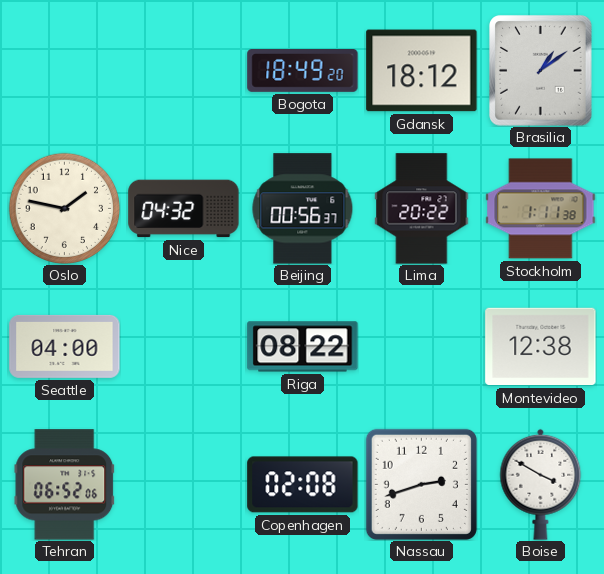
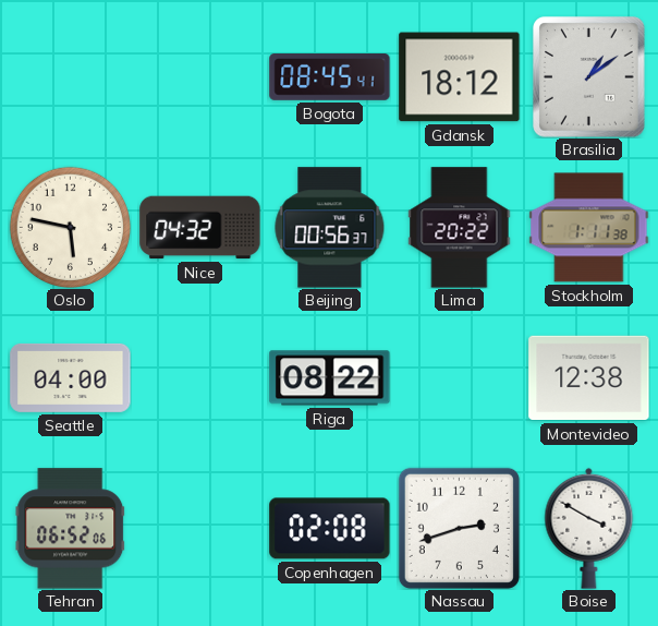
Bogota: 18:49 -> 08:45
Oslo: 1:47 -> 5:47
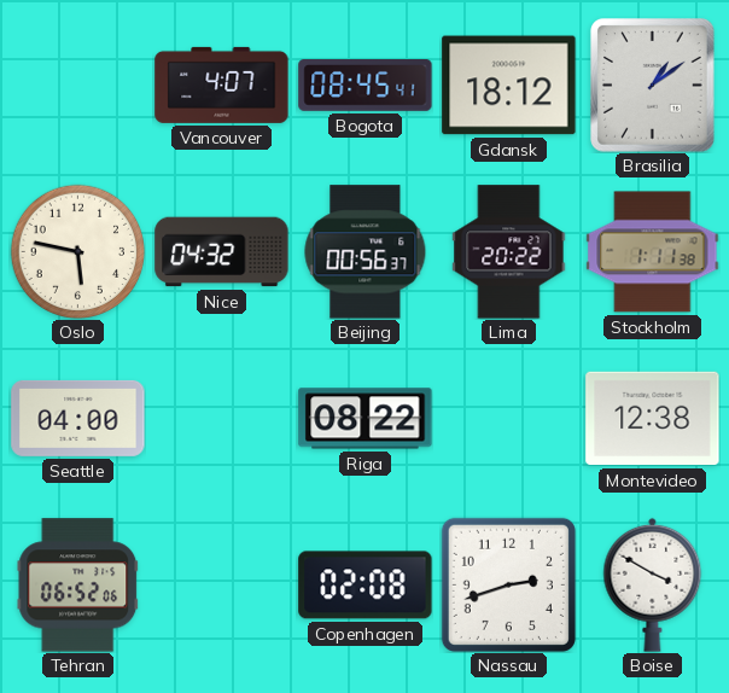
Vancouver: none -> 4:07
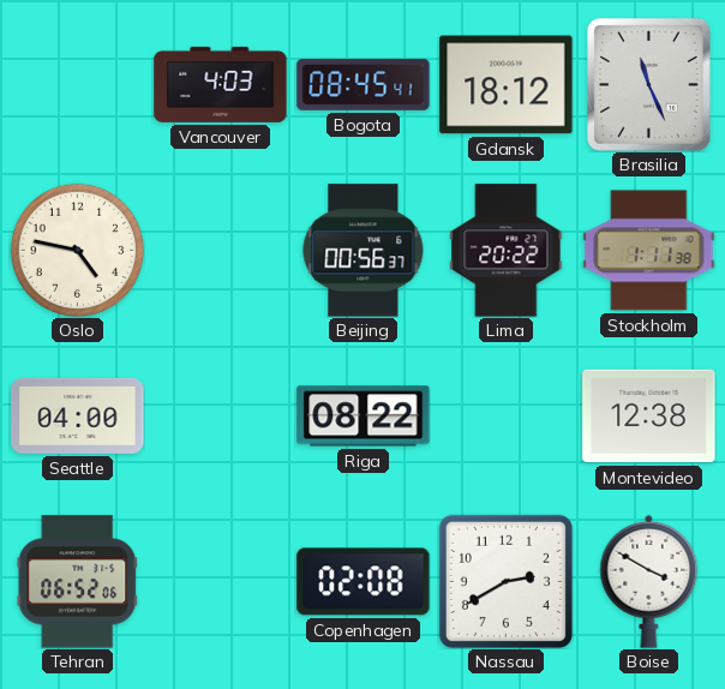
Vancouver: 4:07 -> 4:03
Brasilia: 1:09 -> 11:26
Oslo: 5:47 -> 4:47
Nice: 04:32 -> none
Nassau: 2:42 -> 2:40
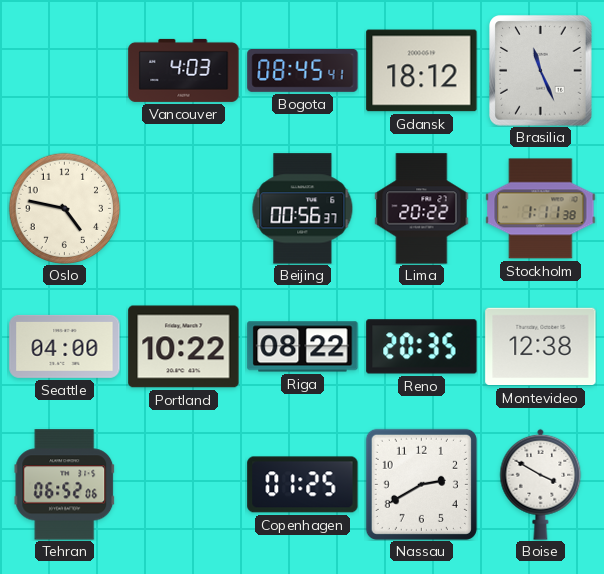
Portland: none -> 10:22
Reno: none -> 20:35
Copenhagen: 02:08 -> 01:25
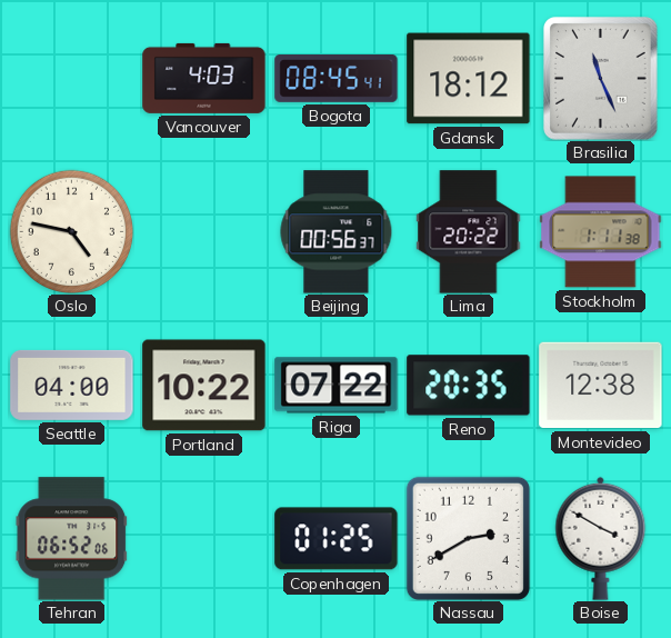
Riga: 08:22 -> 07:22
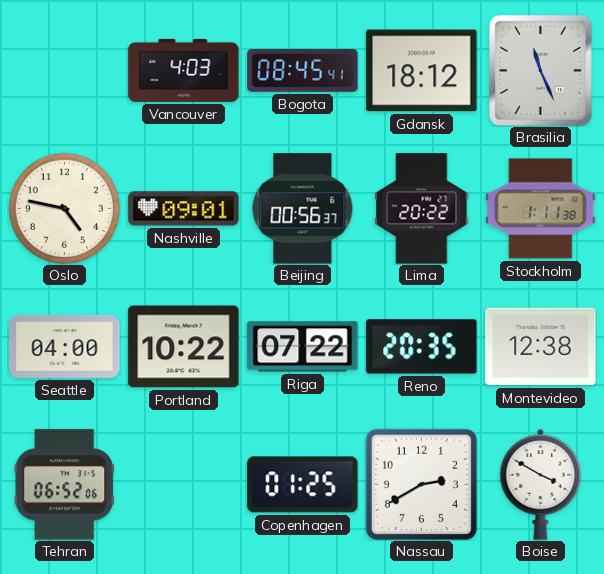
Nashville: none -> 09:01
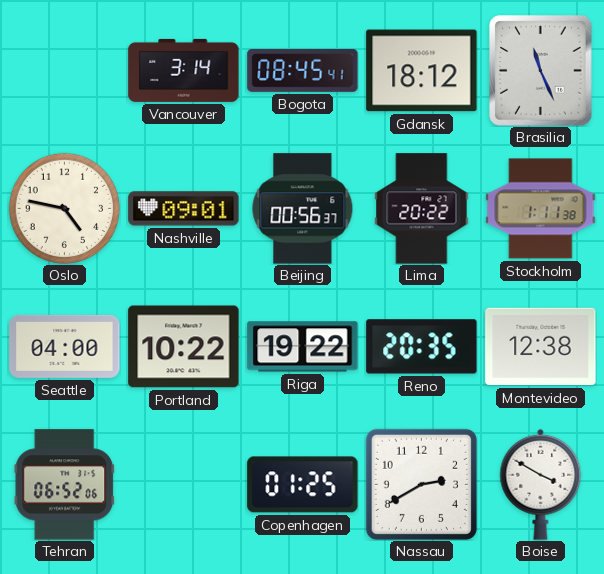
Vancouver: 4:03 -> 3:14
Riga: 07:22 -> 19:22
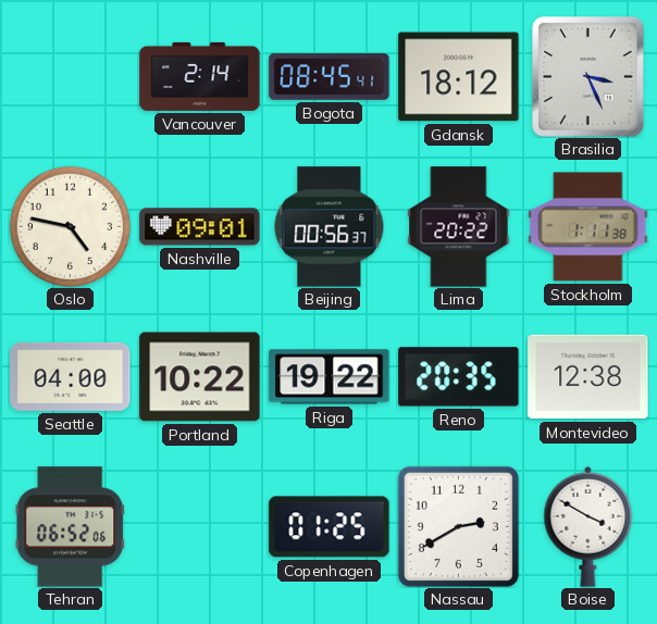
Vancouver: 3:14 -> 2:14
Brasilia: 11:26 -> 3:26
